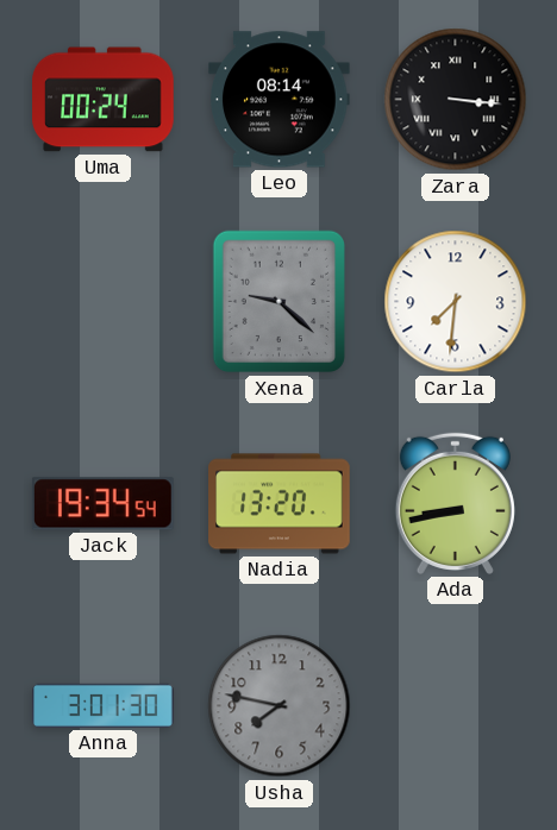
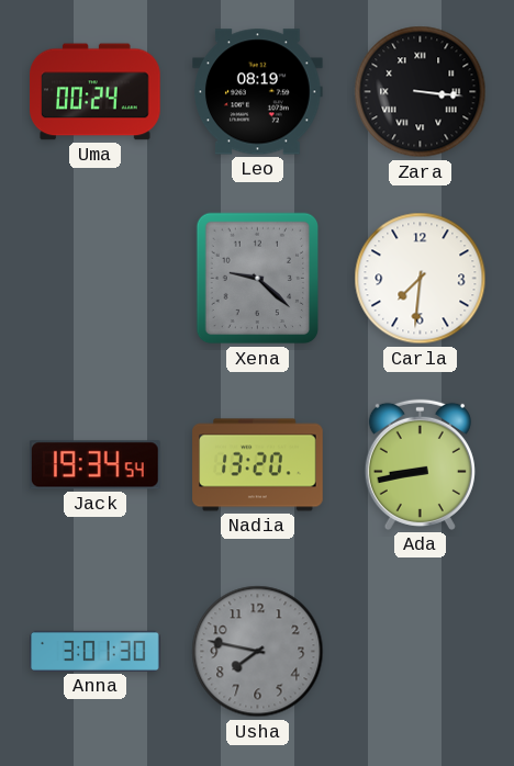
Leo: 08:14 -> 08:19
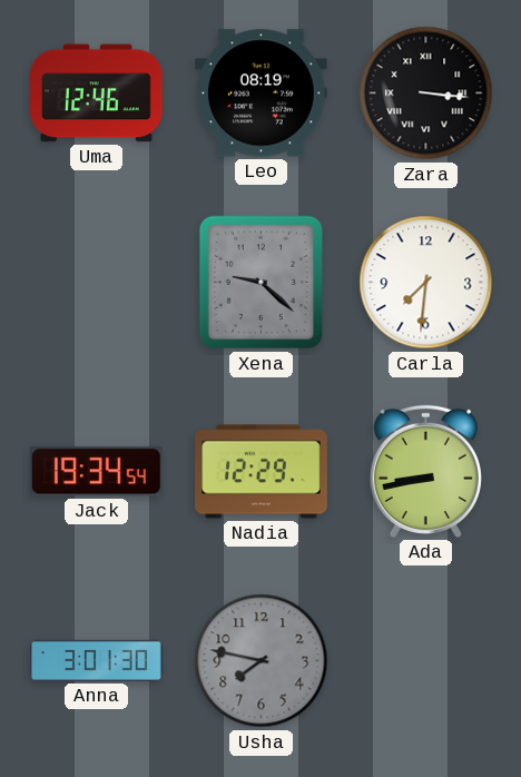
Uma: 00:24 -> 12:46
Nadia: 13:20 -> 12:29
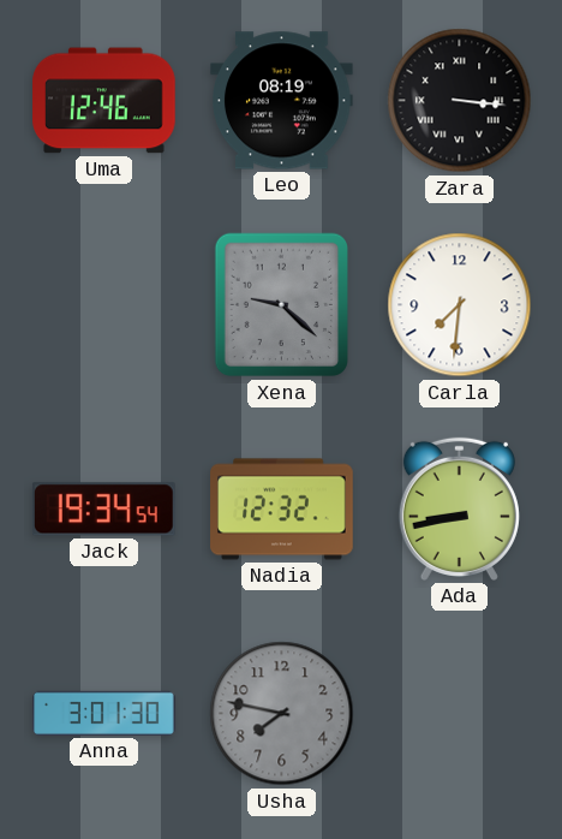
Nadia: 12:29 -> 12:32
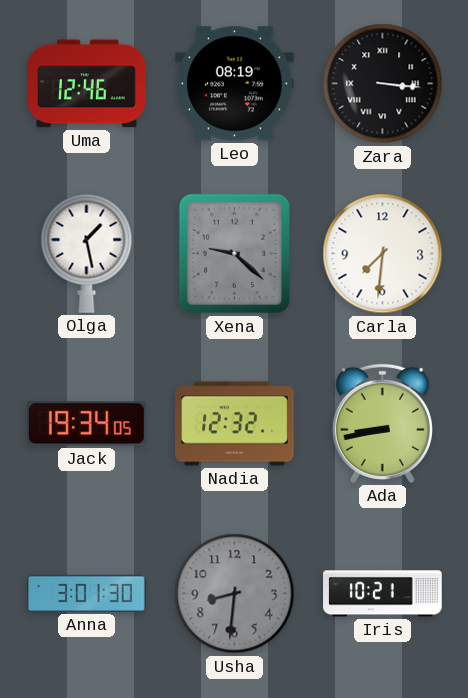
Olga: none -> 1:28
Jack: 19:34:54 -> 19:34:05
Usha: 7:47 -> 8:31
Iris: none -> 10:21
